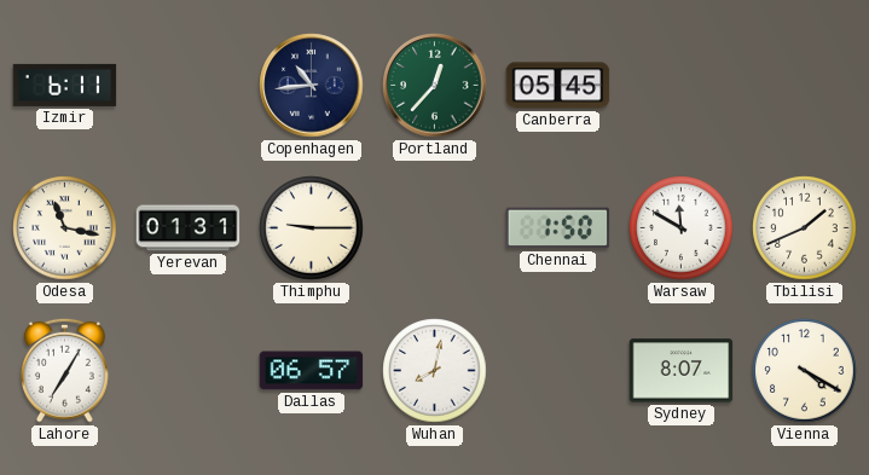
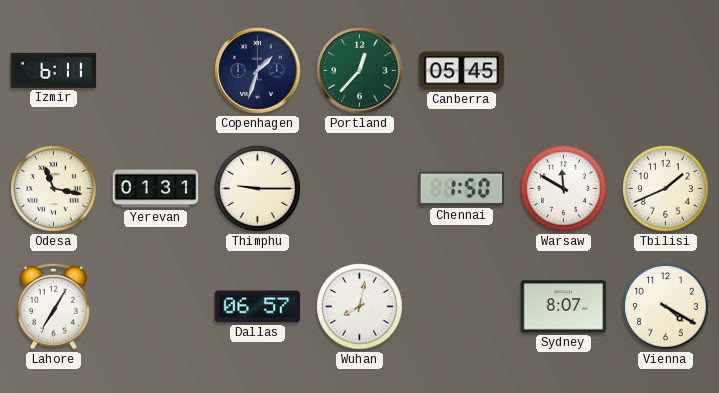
Copenhagen: 10:44 -> 1:33
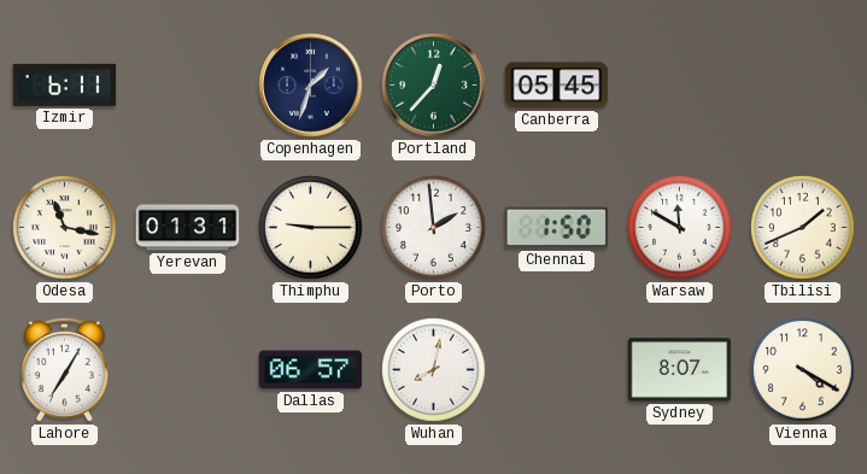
Porto: none -> 1:59
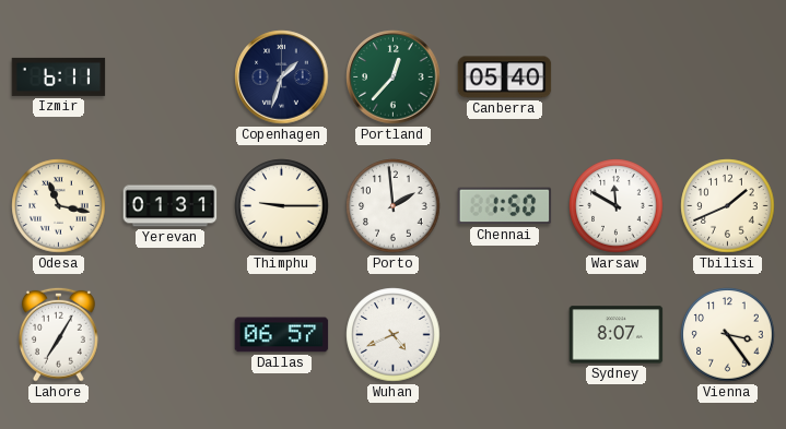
Canberra: 05:45 -> 05:40
Wuhan: 8:02 -> 4:41
Vienna: 4:20 -> 3:24
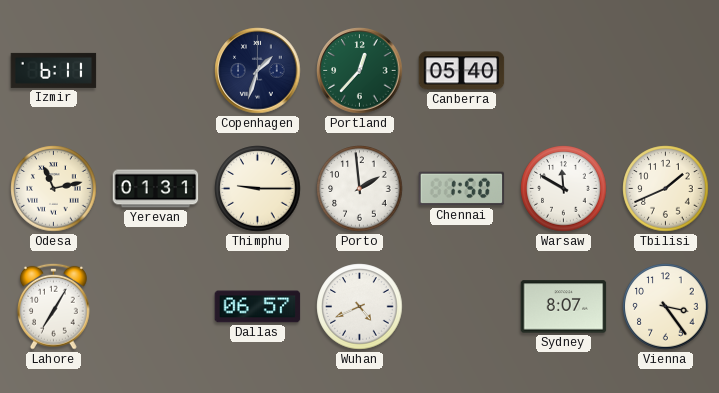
Odesa: 11:17 -> 11:13
